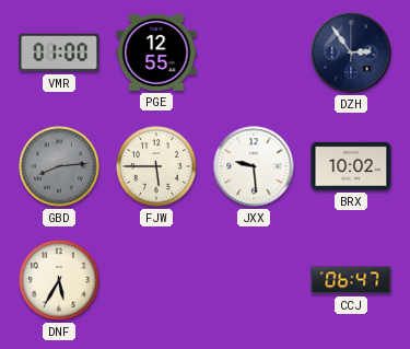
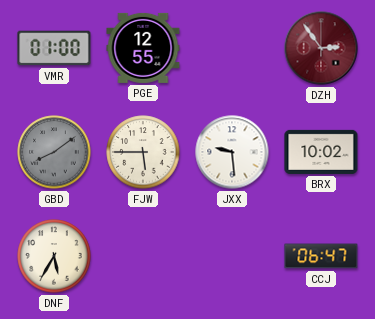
DZH dial: navy -> burgundy
GBD: 8:14 -> 8:09
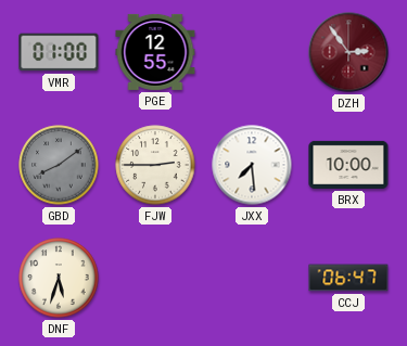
FJW: 5:45 -> 2:45
JXX: 9:29 -> 7:29
BRX: 10:02 -> 10:00
DNF: 5:35 -> 5:33
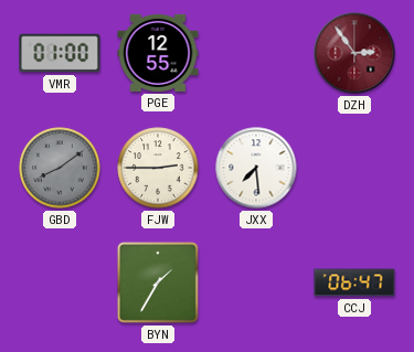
BRX: 10:00 -> none
DNF: 5:33 -> none
BYN: none -> 1:35
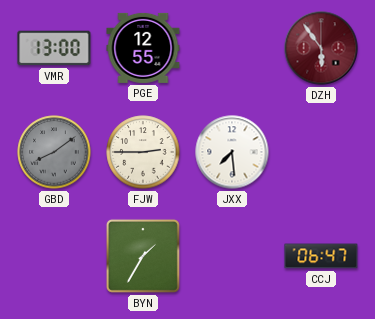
VMR: 01:00 -> 13:00
DZH: 2:54 -> 5:54
